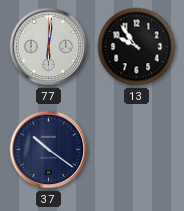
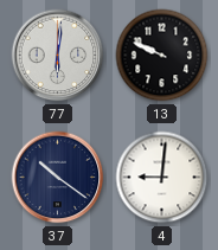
13: 9:54 -> 9:49
4: none -> 9:01
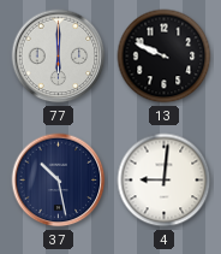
77: 6:01 -> 6:00
37: 10:21 -> 10:28
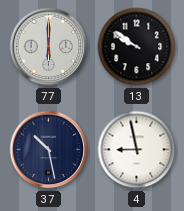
13: 9:49 -> 9:51
4: 9:01 -> 8:58
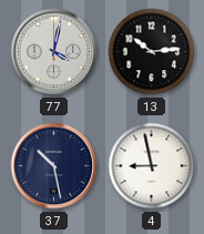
77: 6:00 -> 4:02
13: 9:51 -> 10:14
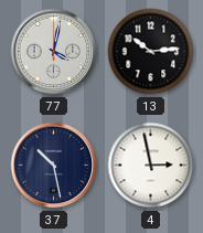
4: 8:58 -> 2:58
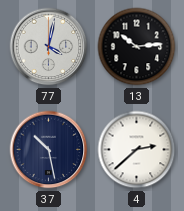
4: 2:58 -> 2:38
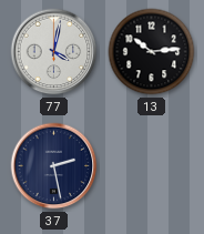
37: 10:28 -> 2:28
4: 2:38 -> none
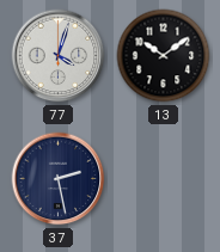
77: 4:02 -> 4:03
13: 10:14 -> 10:09
